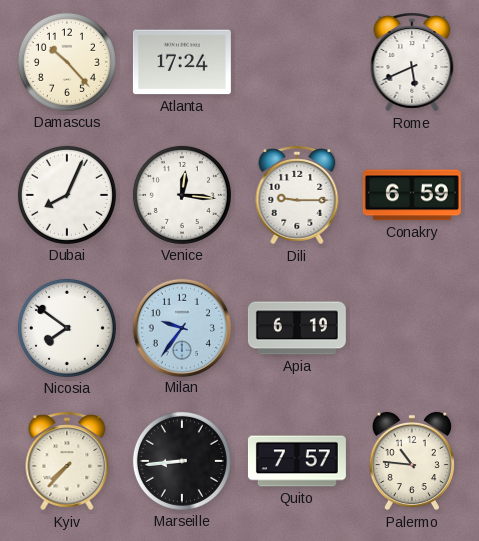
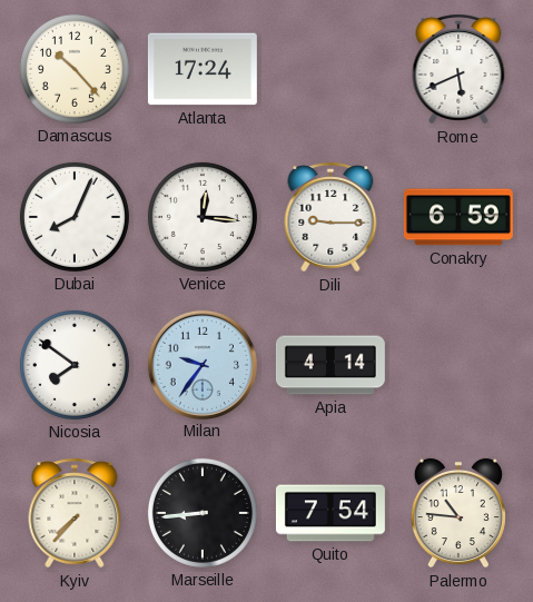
Apia: 6:19 -> 4:14
Quito: 7:57 -> 7:54
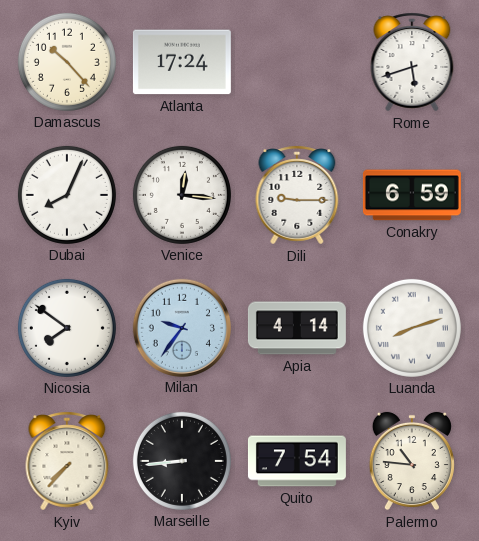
Rome: 5:41 -> 5:42
Luanda: none -> 8:12
